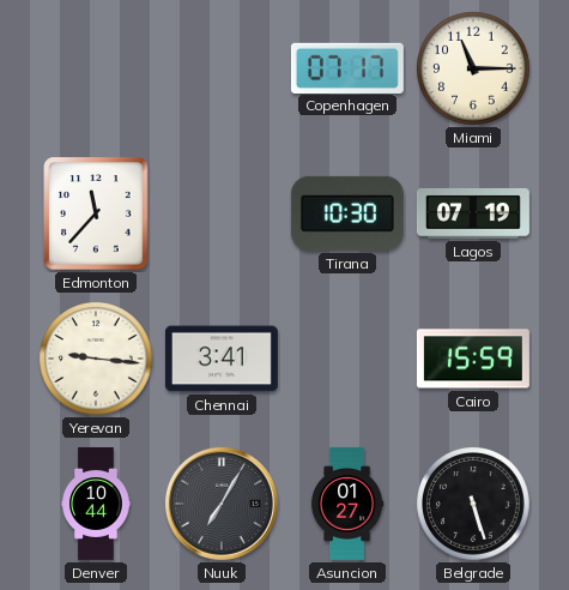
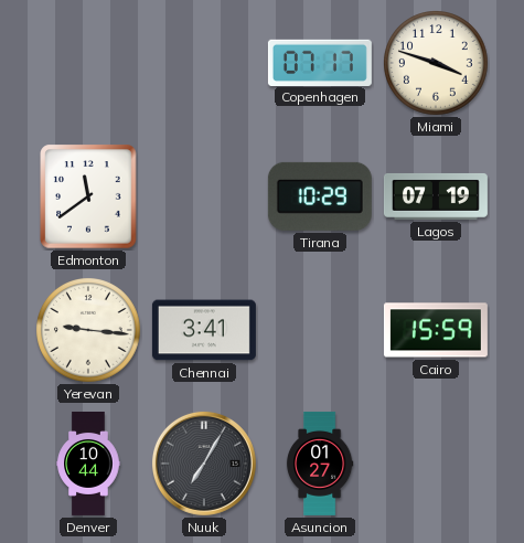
Miami: 11:15 -> 3:48
Edmonton: 11:37 -> 11:39
Tirana: 10:30 -> 10:29
Belgrade: 5:27 -> none
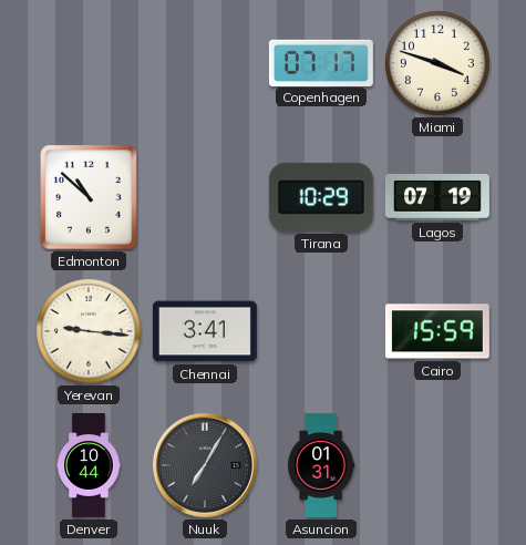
Edmonton: 11:39 -> 10:52
Asuncion: 01:27 -> 01:31
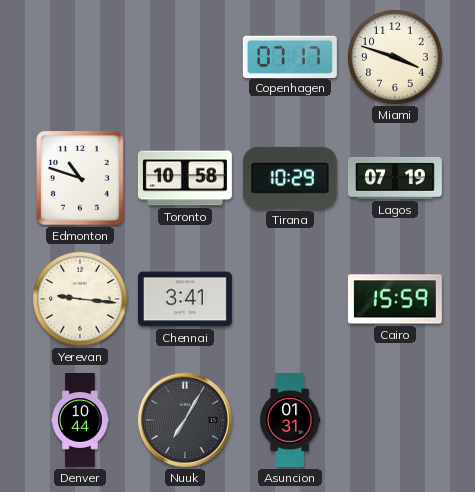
Edmonton: 10:52 -> 10:48
Toronto: none -> 10:58
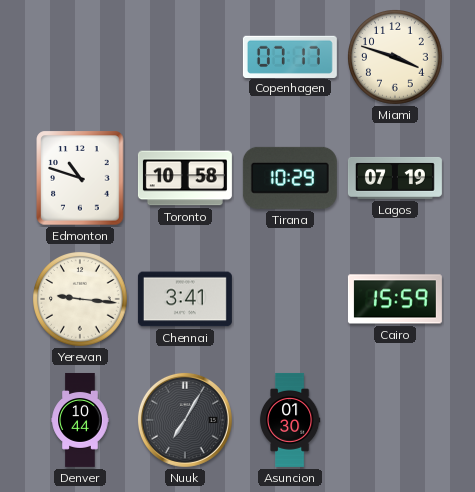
Asuncion: 01:31 -> 01:30
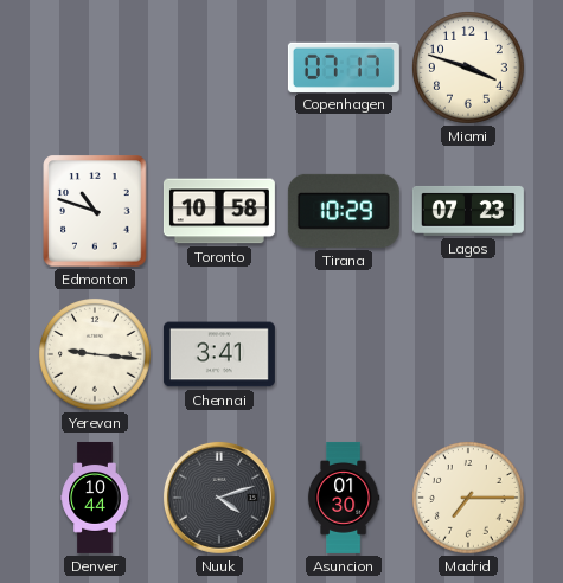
Lagos: 07:19 -> 07:23
Cairo: 15:59 -> none
Nuuk: 7:05 -> 4:12
Madrid: none -> 7:15
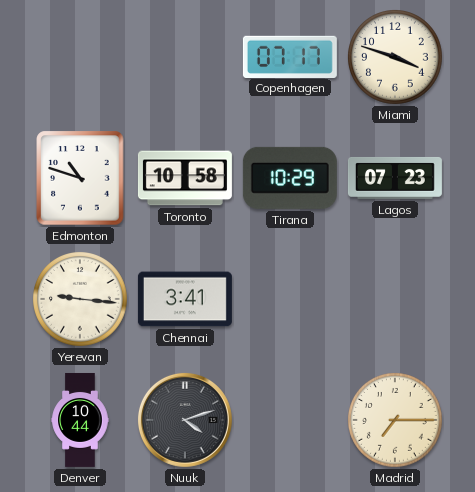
Asuncion: 01:30 -> none
